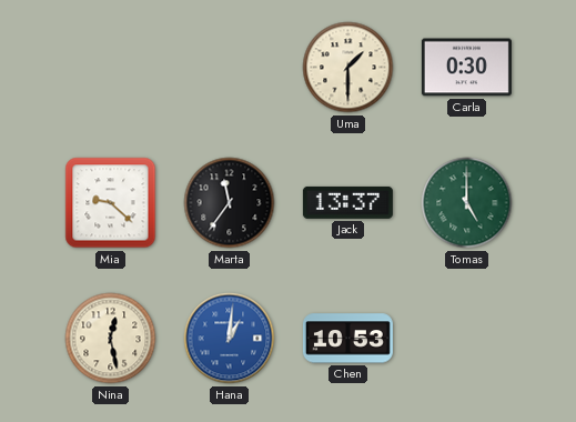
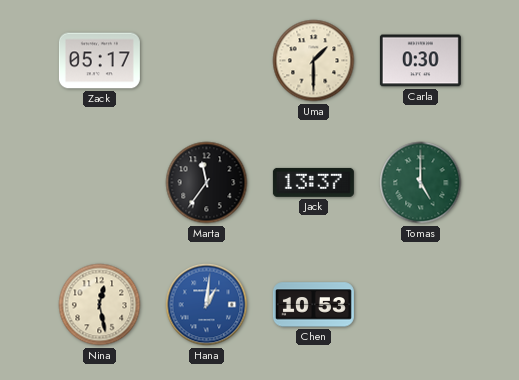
Zack: none -> 05:17
Mia: 9:22 -> none
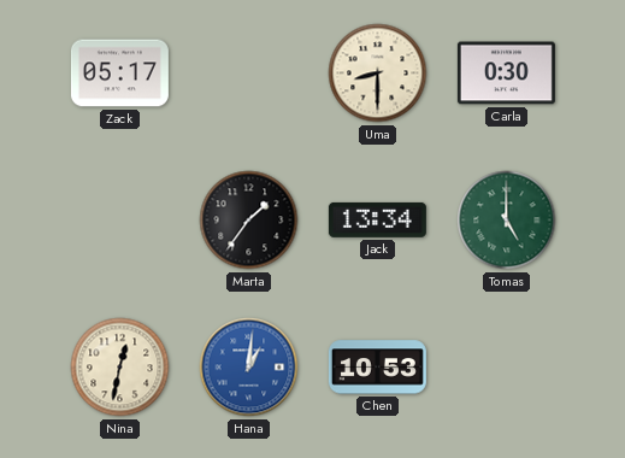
Uma: 1:30 -> 8:30
Marta: 11:36 -> 1:36
Jack: 13:37 -> 13:34
Nina: 12:28 -> 12:32
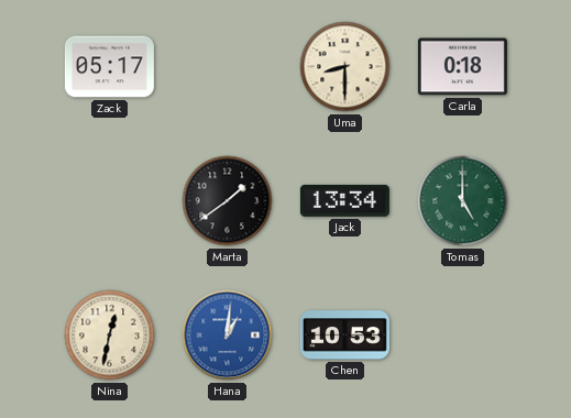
Carla: 0:30 -> 0:18
Marta: 1:36 -> 1:39
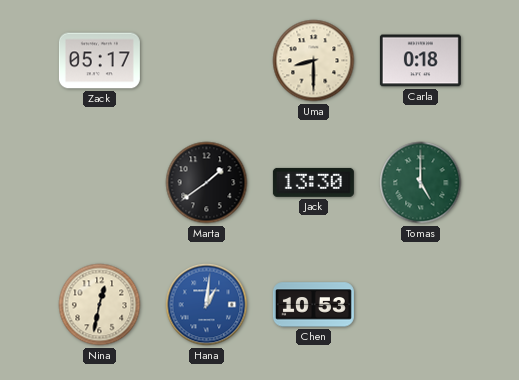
Jack: 13:34 -> 13:30
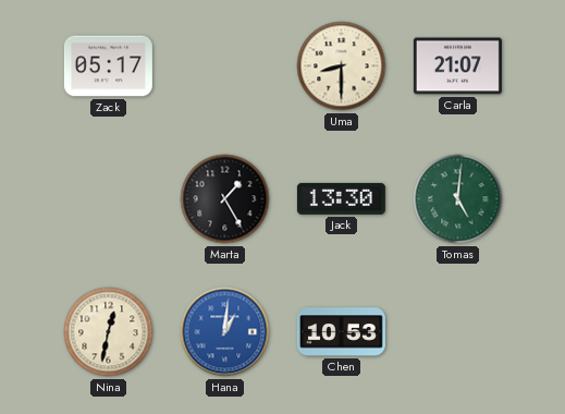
Carla: 0:18 -> 21:07
Marta: 1:39 -> 1:25
Tomas: 5:00 -> 5:01
